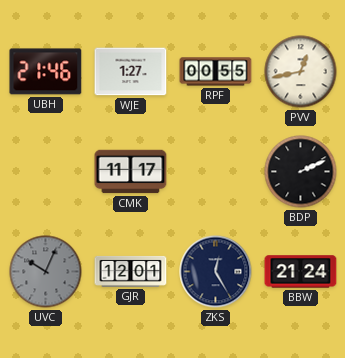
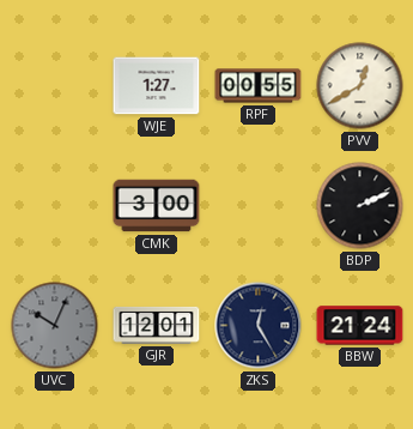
UBH: 21:46 -> none
PVV: 12:43 -> 12:40
CMK: 11:17 -> 3:00
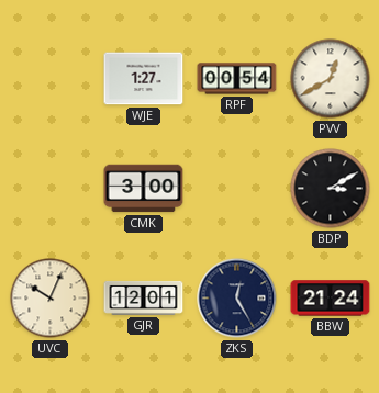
RPF: 00:55 -> 00:54
BDP: 2:11 -> 3:10
UVC dial: grey -> cream
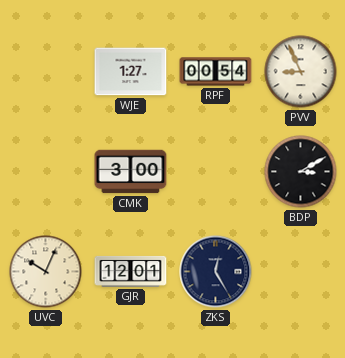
PVV: 12:40 -> 8:56
BBW: 21:24 -> none
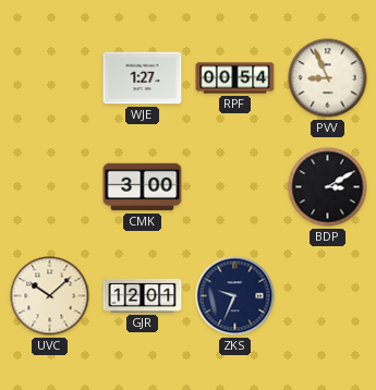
UVC: 10:04 -> 10:08
ZKS: 12:25 -> 9:34
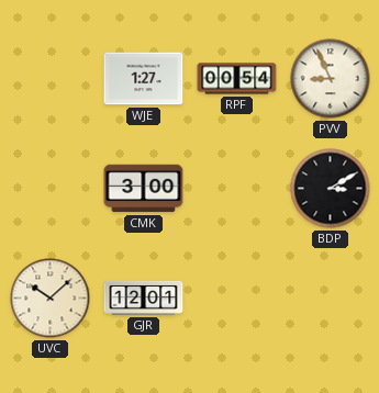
ZKS: 9:34 -> none
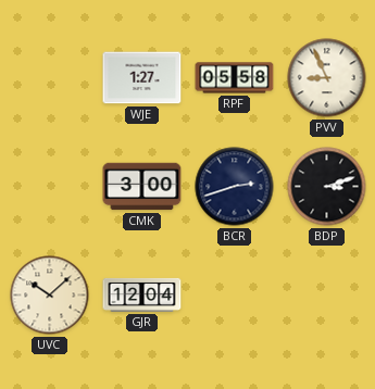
RPF: 00:54 -> 05:58
BCR: none -> 2:42
BDP: 3:10 -> 3:12
GJR: 12:01 -> 12:04
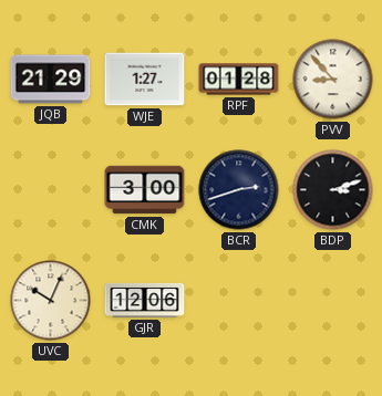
JQB: none -> 21:29
RPF: 05:58 -> 01:28
PVV: 8:56 -> 8:53
UVC: 10:08 -> 10:04
GJR: 12:04 -> 12:06
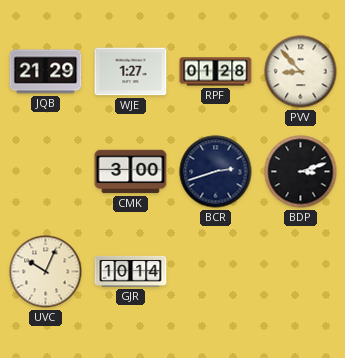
GJR: 12:06 -> 10:14
